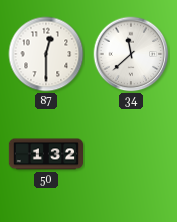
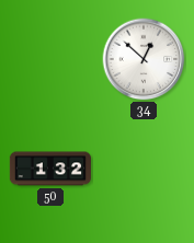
87: 12:30 -> none
34: 11:38 -> 12:52
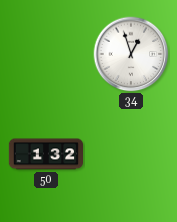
34: 12:52 -> 12:57
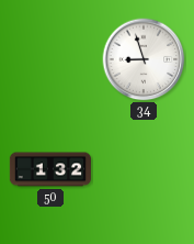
34: 12:57 -> 8:57
